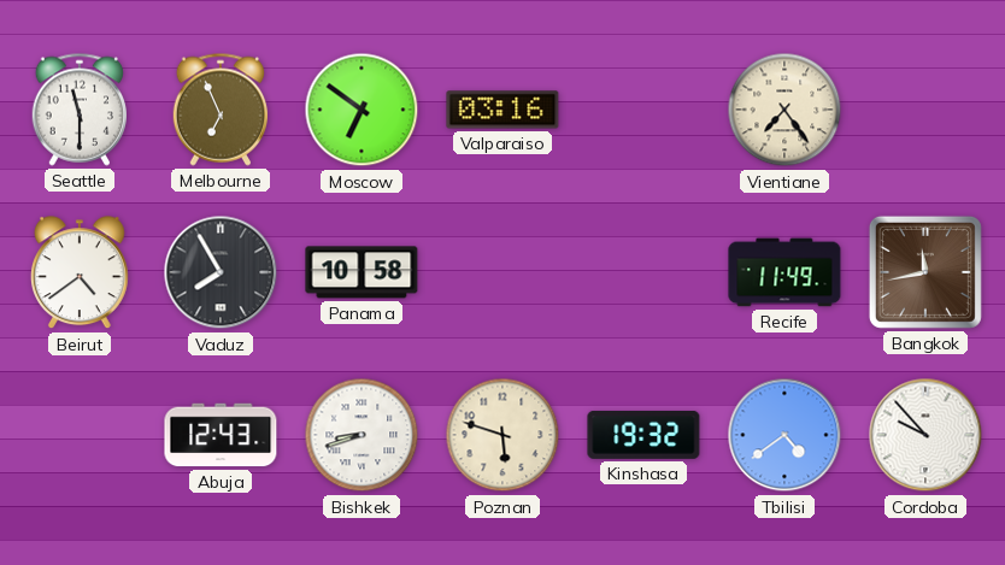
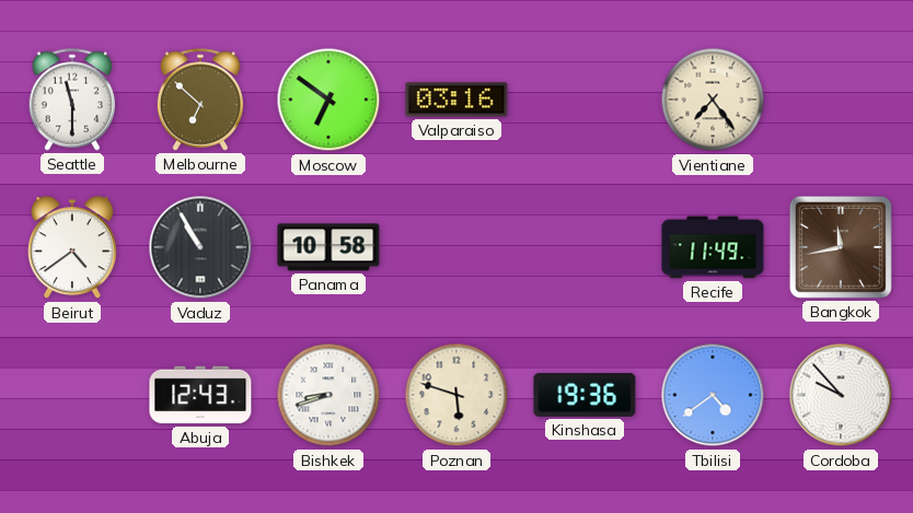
Melbourne: 6:56 -> 6:52
Vaduz: 7:55 -> 10:55
Kinshasa: 19:32 -> 19:36
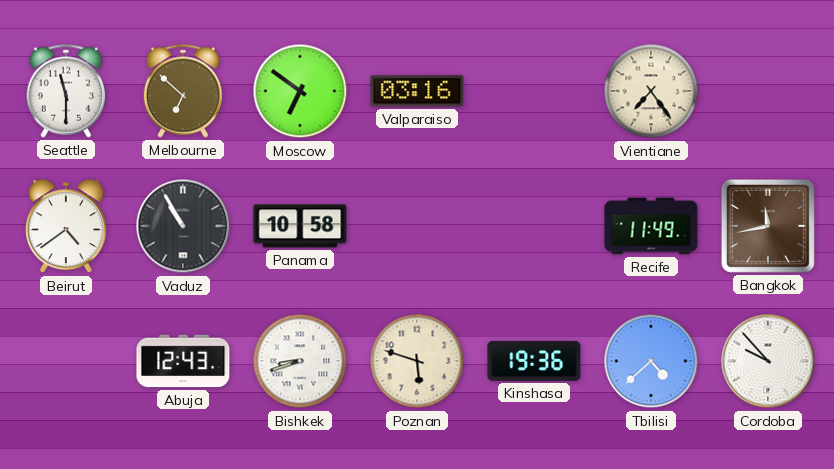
Tbilisi: 4:39 -> 4:38
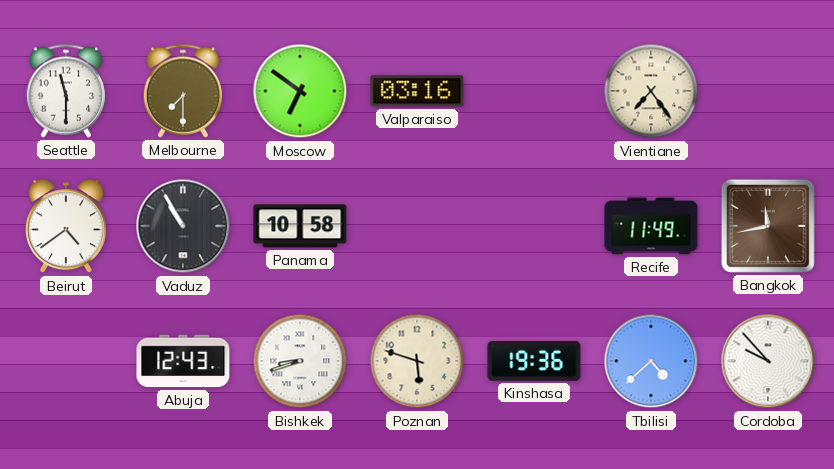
Melbourne: 6:52 -> 7:30
